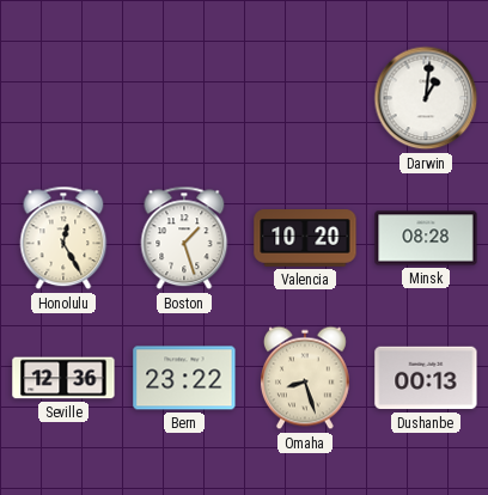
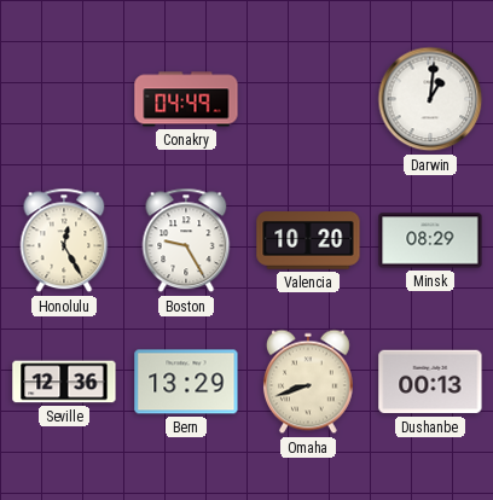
Conakry: none -> 04:49
Boston: 1:27 -> 9:25
Minsk: 08:28 -> 08:29
Bern: 23:22 -> 13:29
Omaha: 8:27 -> 8:42
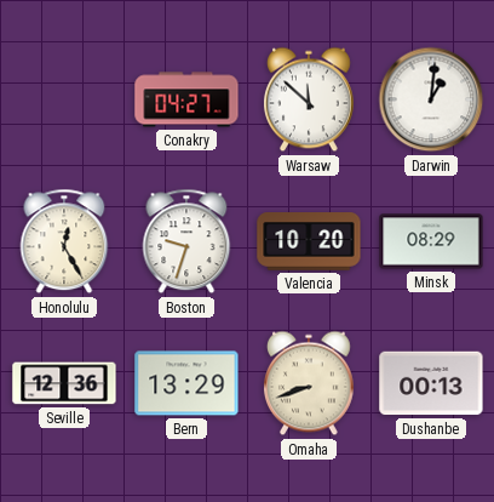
Conakry: 04:49 -> 04:27
Warsaw: none -> 11:52
Boston: 9:25 -> 9:33
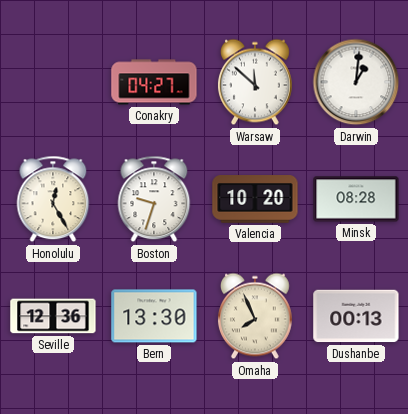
Minsk: 08:29 -> 08:28
Bern: 13:29 -> 13:30
Omaha: 8:42 -> 7:56
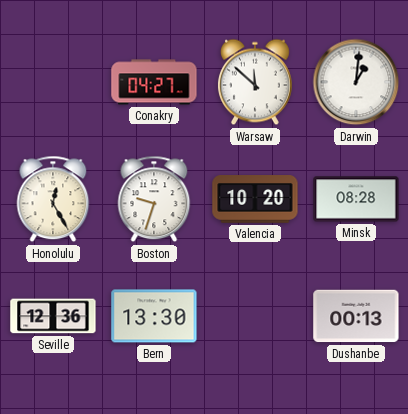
Omaha: 7:56 -> none
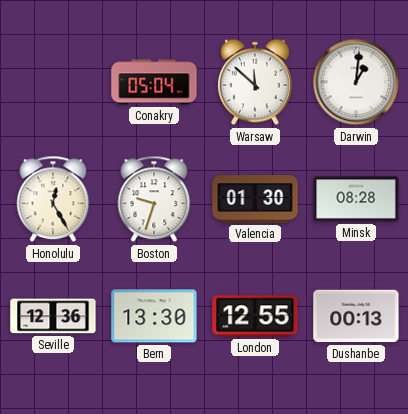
Conakry: 04:27 -> 05:04
Valencia: 10:20 -> 01:30
London: none -> 12:55
